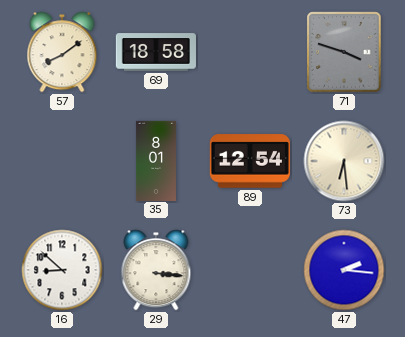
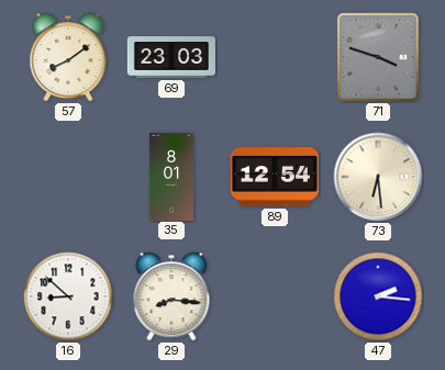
69: 18:58 -> 23:03
29: 3:16 -> 8:16
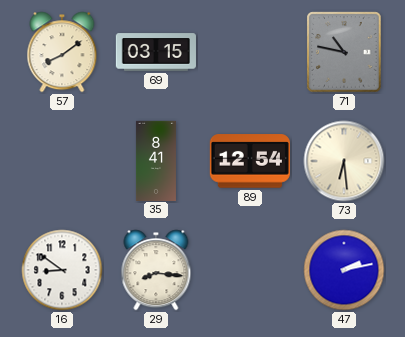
69: 23:03 -> 03:15
71: 3:48 -> 10:47
35: 8:01 -> 8:41
16: 8:52 -> 8:51
47: 2:16 -> 2:13
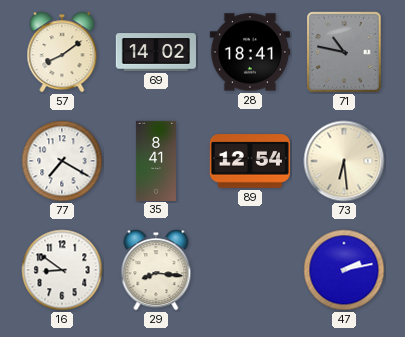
69: 03:15 -> 14:02
28: none -> 18:41
77: none -> 7:20
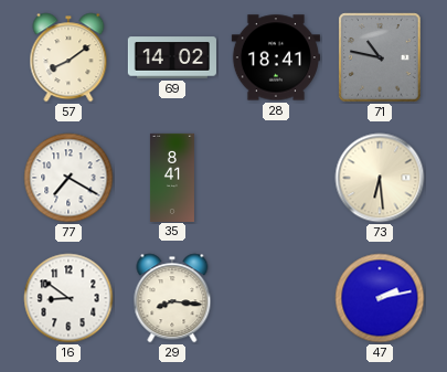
89: 12:54 -> none
